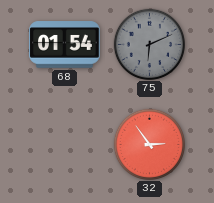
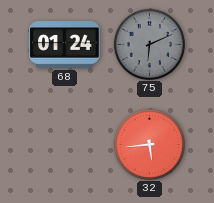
68: 01:54 -> 01:24
32: 2:54 -> 5:44
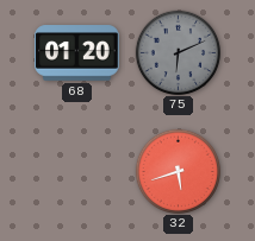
68: 01:24 -> 01:20
32: 5:44 -> 5:42
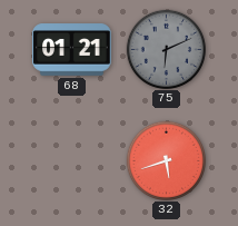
68: 01:20 -> 01:21
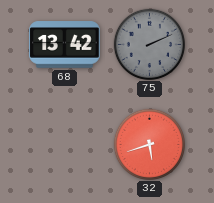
68: 01:21 -> 13:42
75: 6:11 -> 2:11
